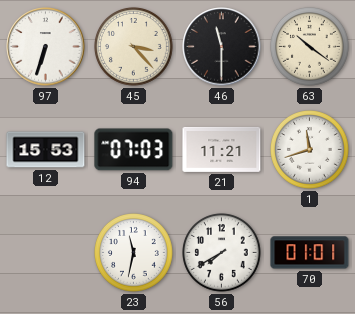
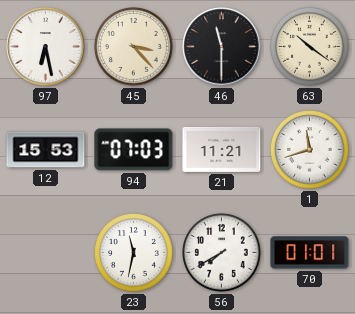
97: 6:33 -> 6:28
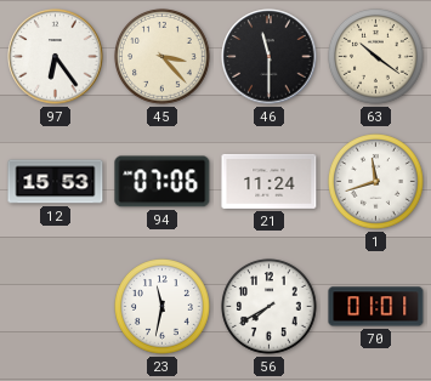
97: 6:28 -> 6:24
94: 07:03 -> 07:06
21: 11:21 -> 11:24
